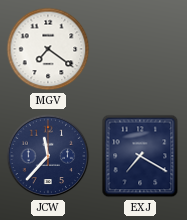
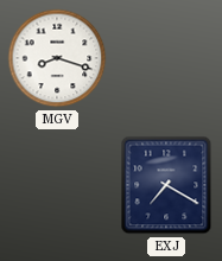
MGV: 7:21 -> 8:18
JCW: 11:37 -> none
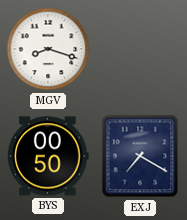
BYS: none -> 00:50
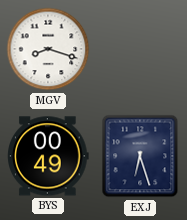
BYS: 00:50 -> 00:49
EXJ: 7:20 -> 6:27
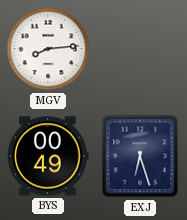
MGV: 8:18 -> 8:14
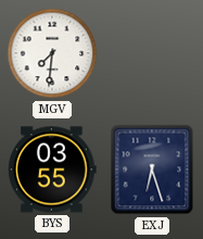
MGV: 8:14 -> 7:31
BYS: 00:49 -> 03:55
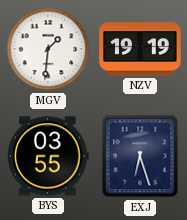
MGV: 7:31 -> 1:31
NZV: none -> 19:19
